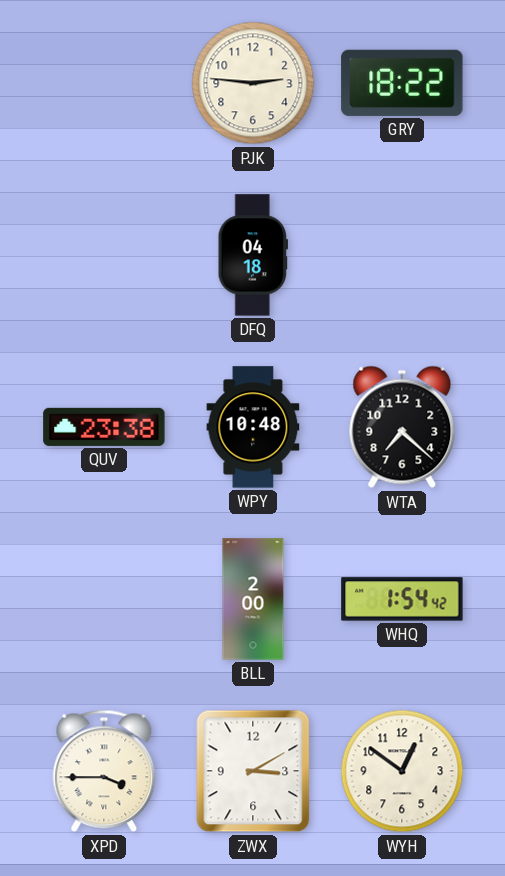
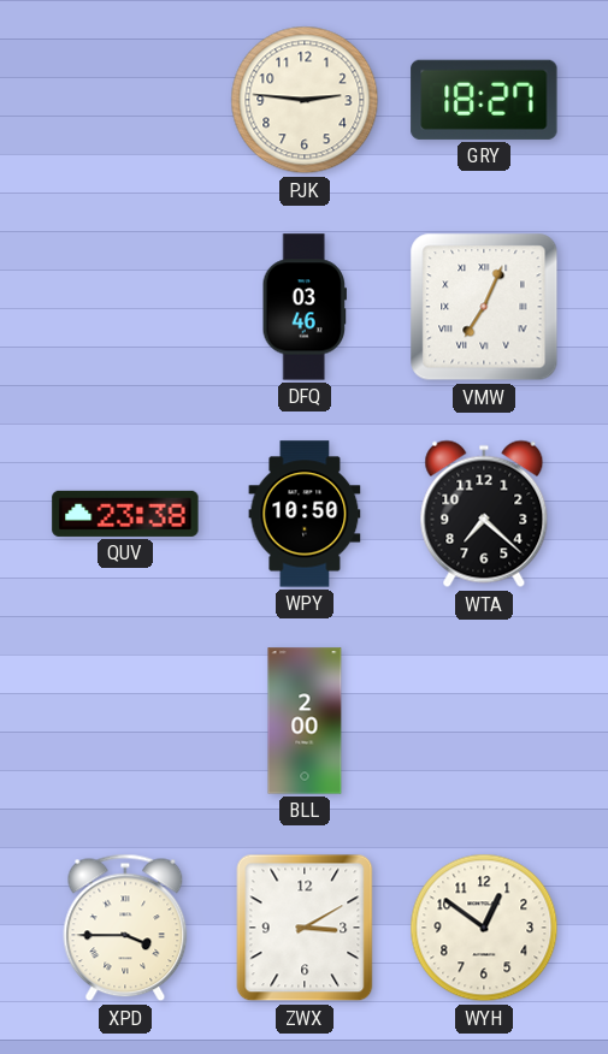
GRY: 18:22 -> 18:27
DFQ: 04:18 -> 03:46
VMW: none -> 7:04
WPY: 10:48 -> 10:50
WHQ: 1:54 -> none
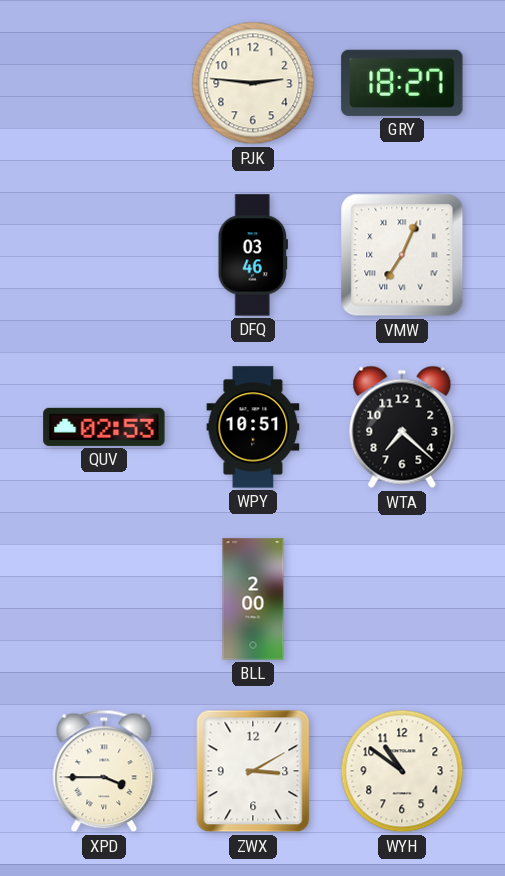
QUV: 23:38 -> 02:53
WPY: 10:50 -> 10:51
WYH: 12:51 -> 10:51
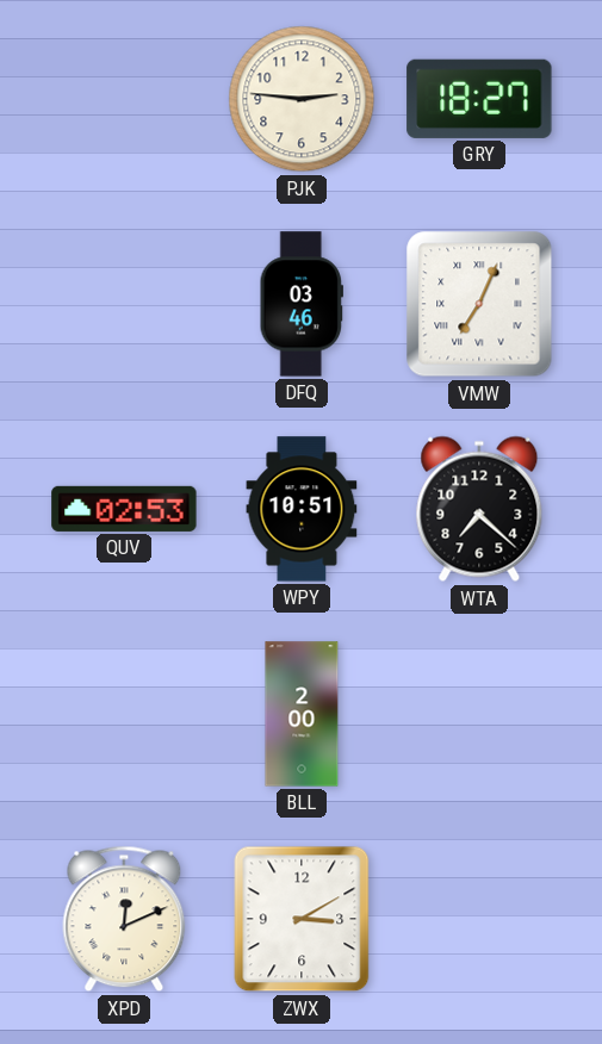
XPD: 3:45 -> 12:11
WYH: 10:51 -> none
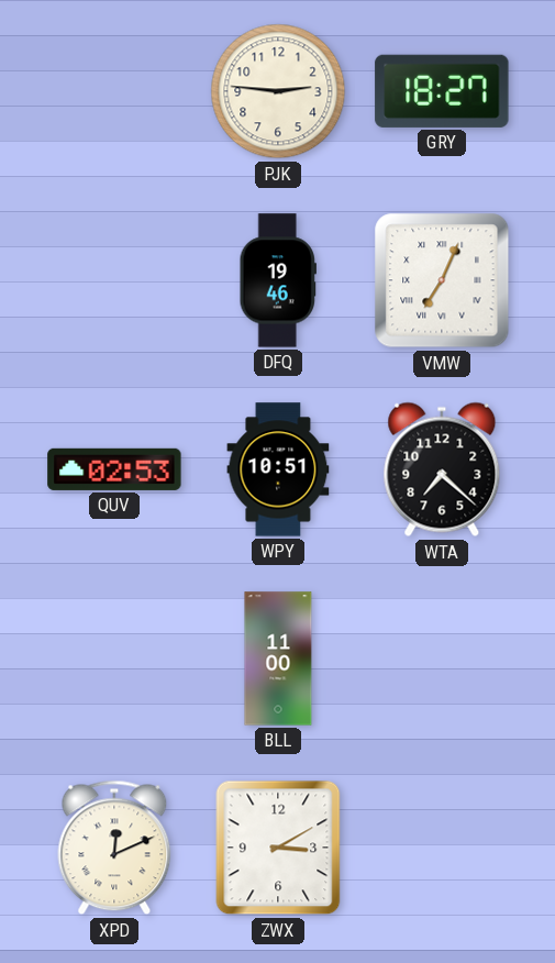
DFQ: 03:46 -> 19:46
BLL: 2:00 -> 11:00
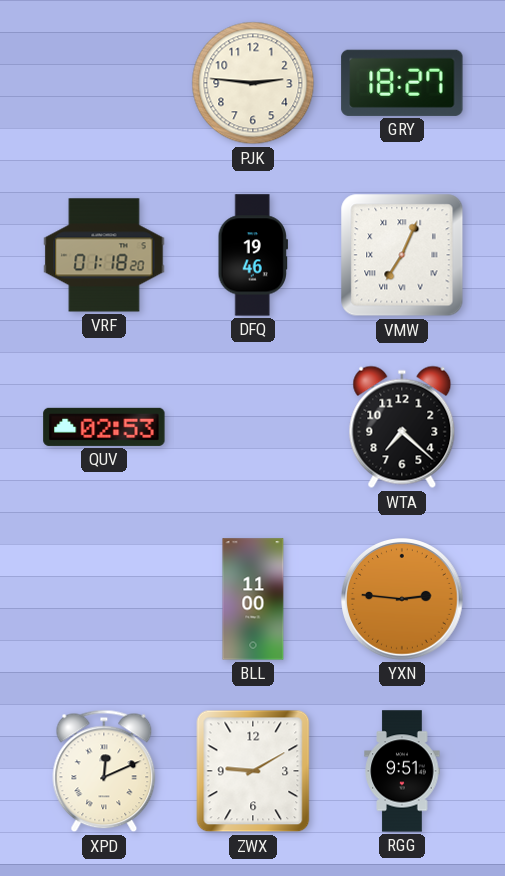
VRF: none -> 01:18
WPY: 10:51 -> none
YXN: none -> 2:46
ZWX: 3:10 -> 9:10
RGG: none -> 9:51
